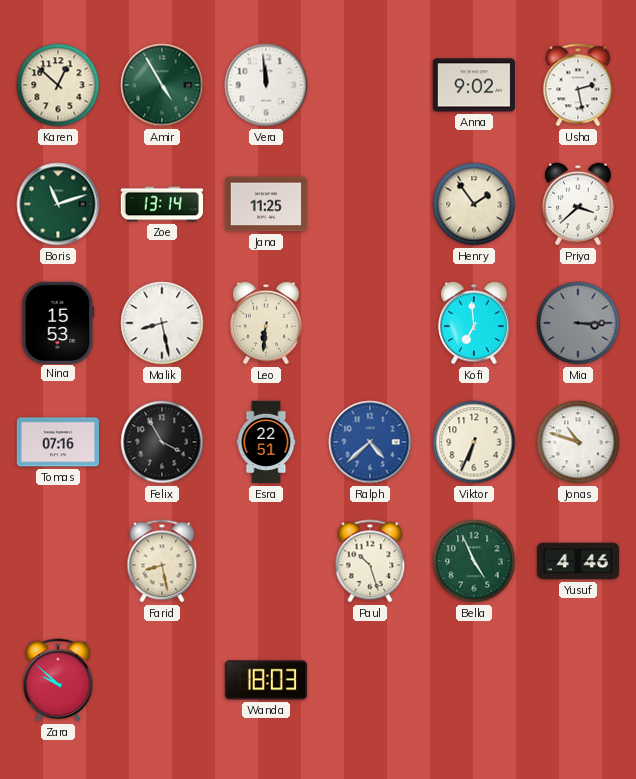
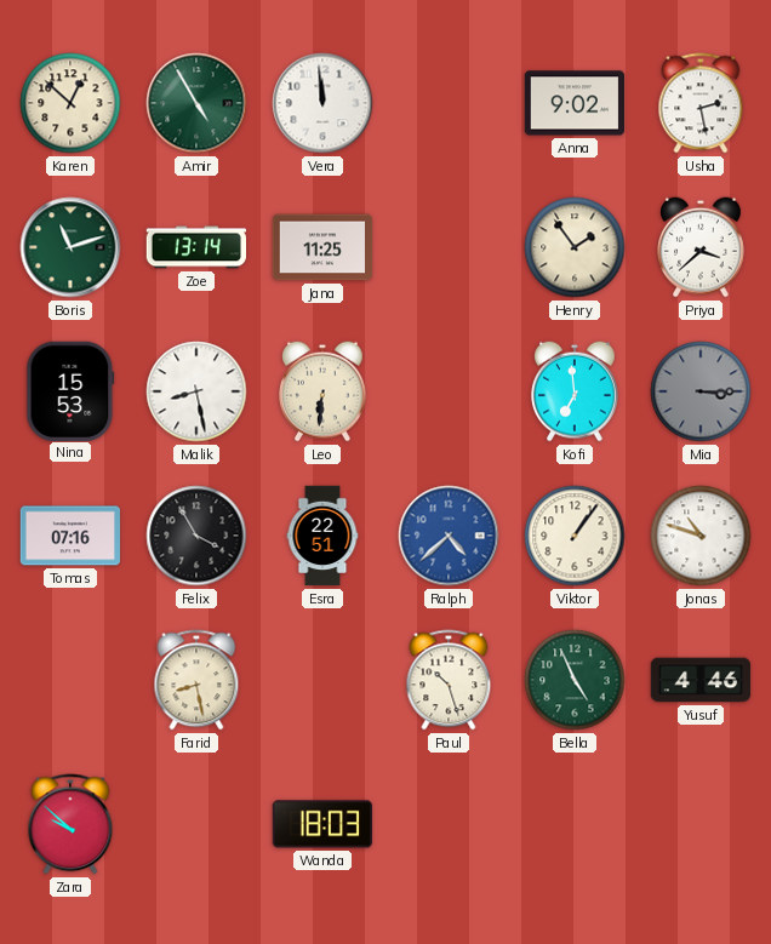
Viktor: 6:34 -> 1:06
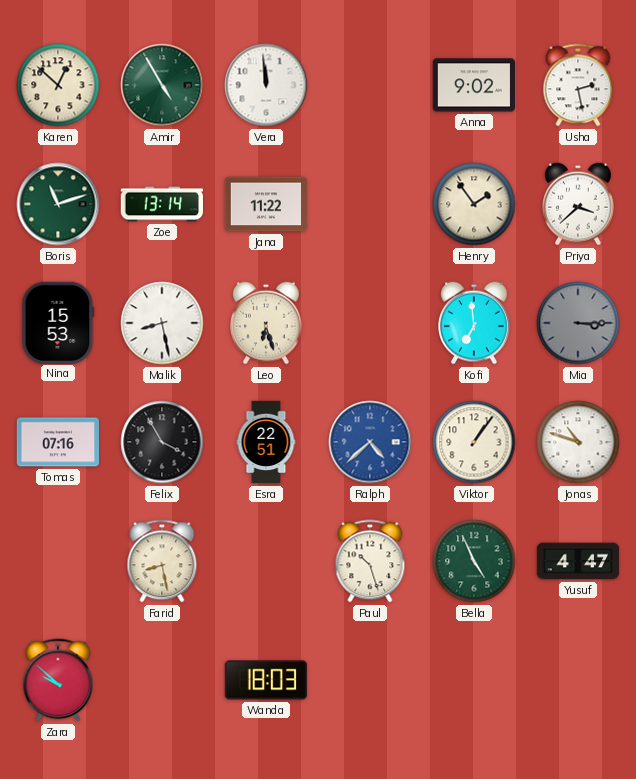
Jana: 11:25 -> 11:22
Leo: 6:31 -> 6:27
Yusuf: 4:46 -> 4:47
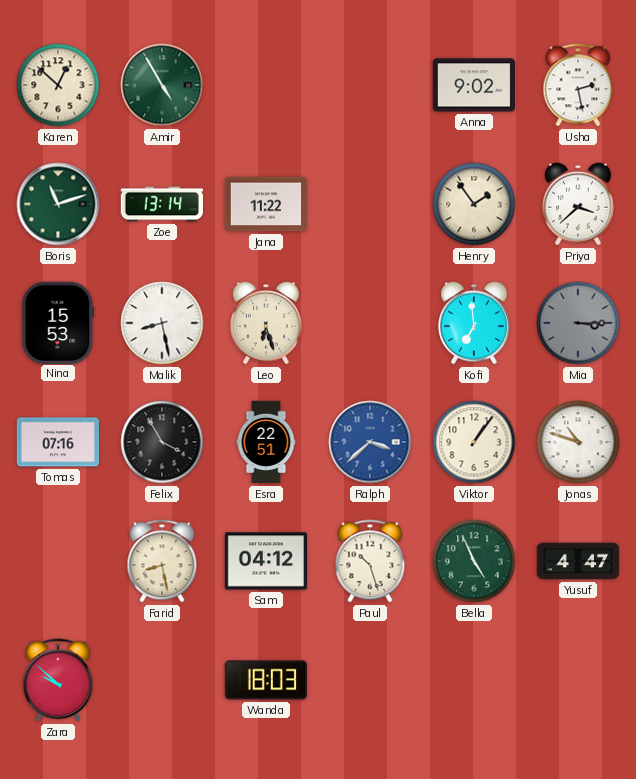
Vera: 11:59 -> none
Ralph: 4:38 -> 3:38
Sam: none -> 04:12
